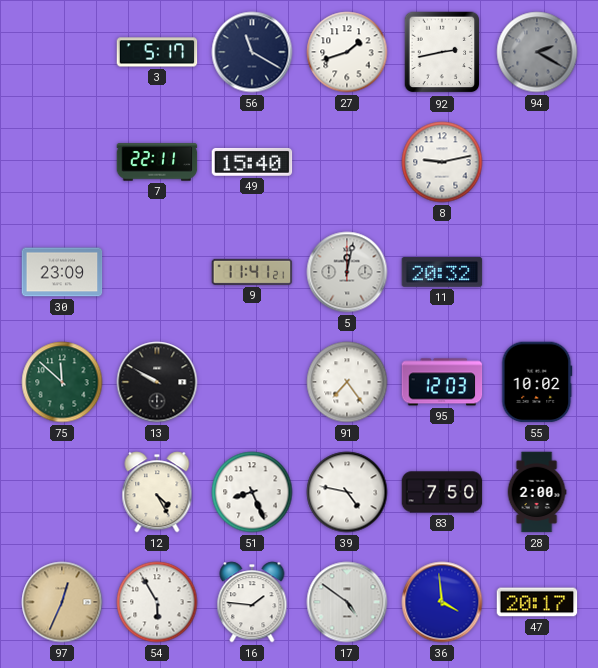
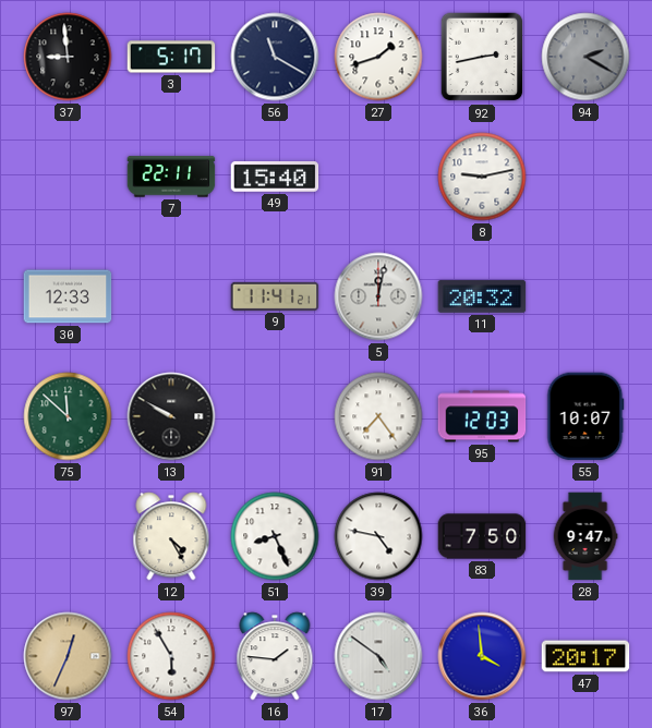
37: none -> 8:59
30: 23:09 -> 12:33
55: 10:02 -> 10:07
28: 2:00 -> 9:47
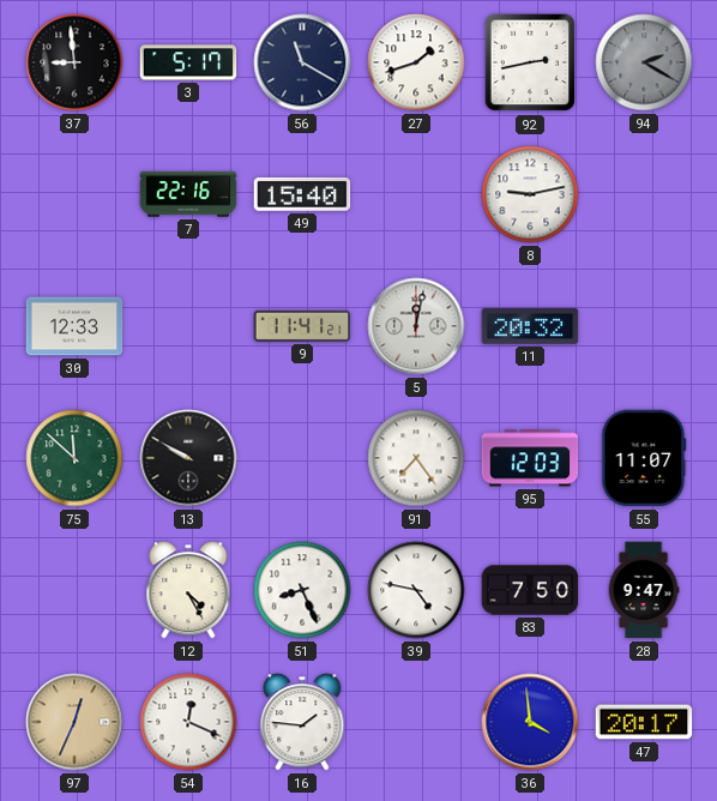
7: 22:11 -> 22:16
55: 10:07 -> 11:07
54: 5:55 -> 12:19
17: 4:51 -> none
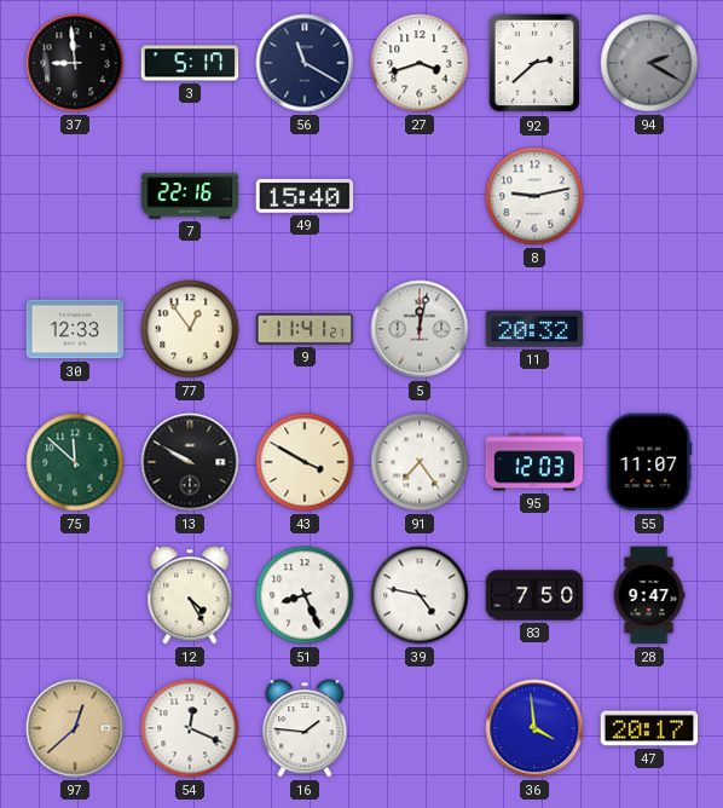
27: 1:42 -> 3:42
92: 2:43 -> 2:38
77: none -> 12:54
43: none -> 3:50
97: 12:34 -> 12:38
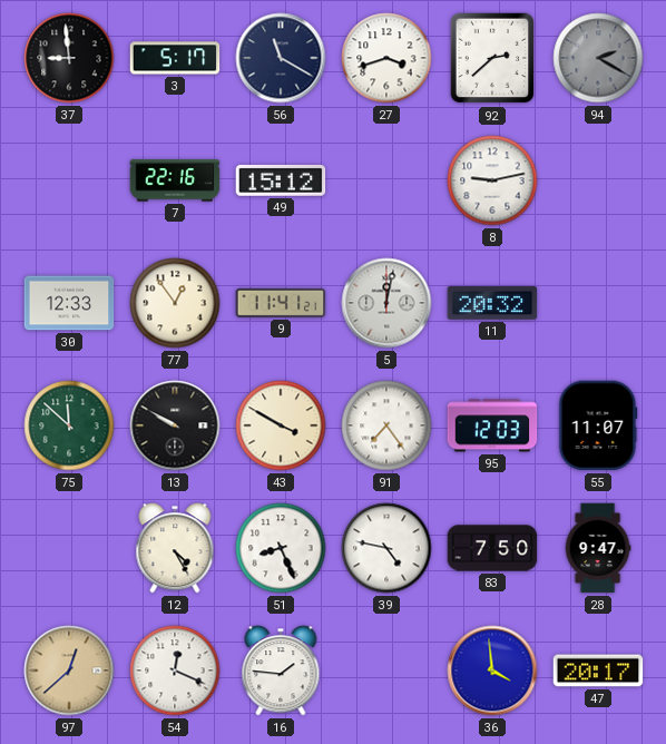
49: 15:40 -> 15:12
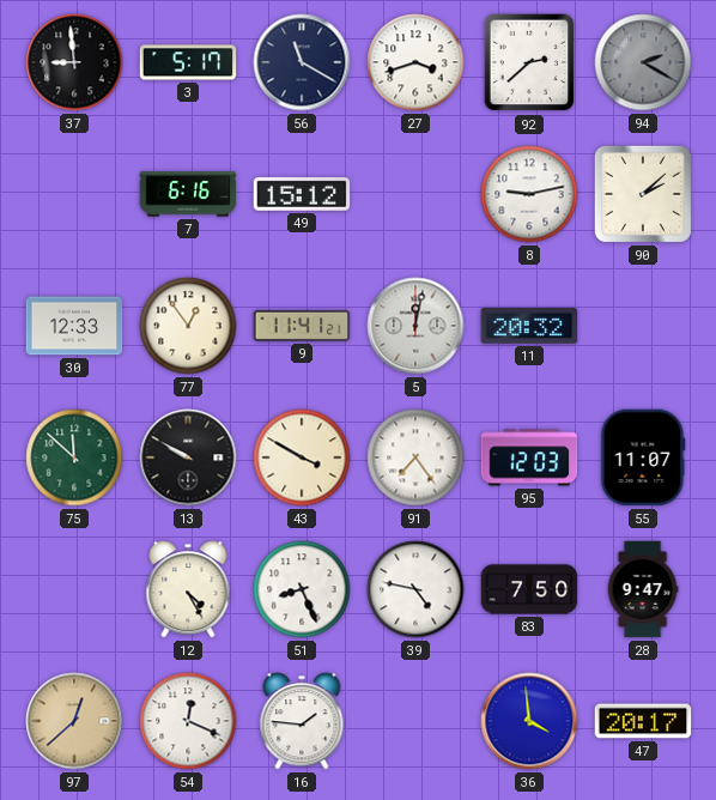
7: 22:16 -> 6:16
90: none -> 2:08
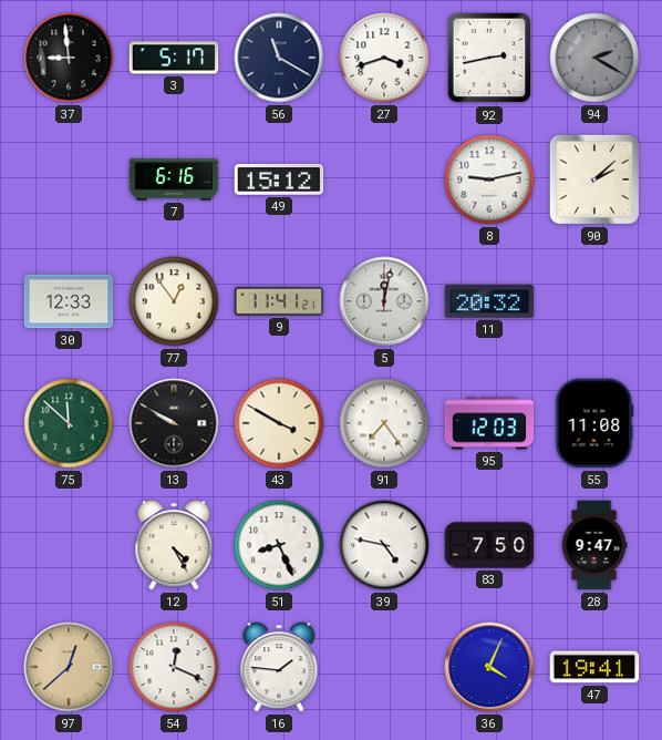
92: 2:38 -> 2:43
55: 11:07 -> 11:08
36: 3:59 -> 4:04
47: 20:17 -> 19:41
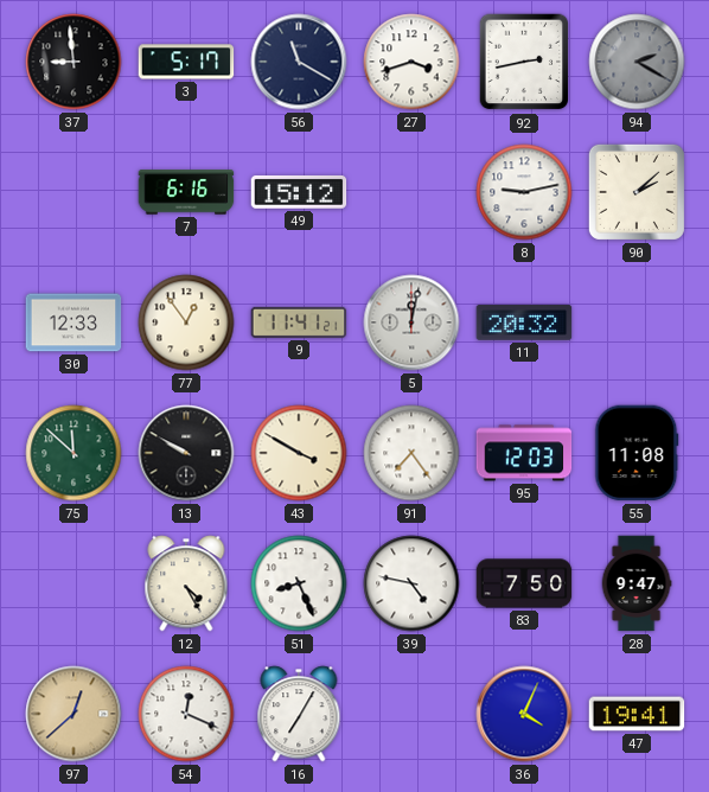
16: 1:46 -> 7:05
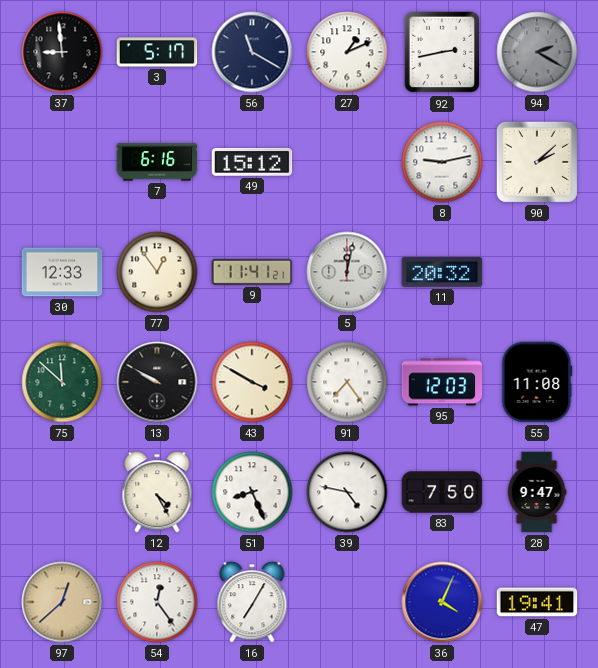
27: 3:42 -> 1:11
54: 12:19 -> 12:24
